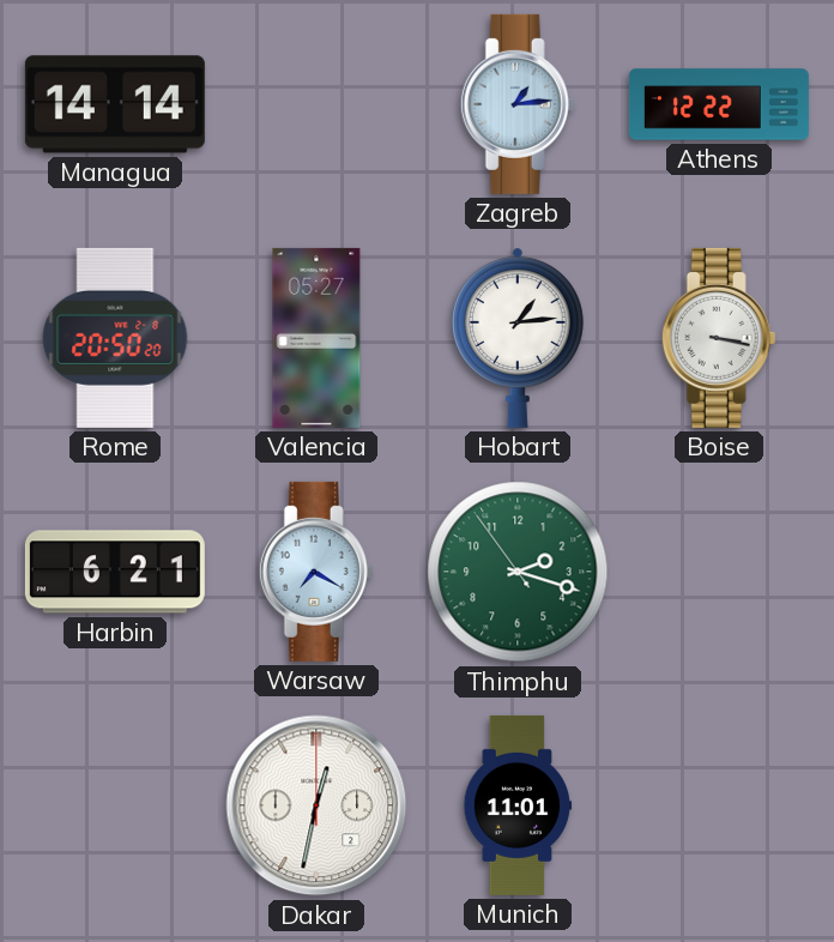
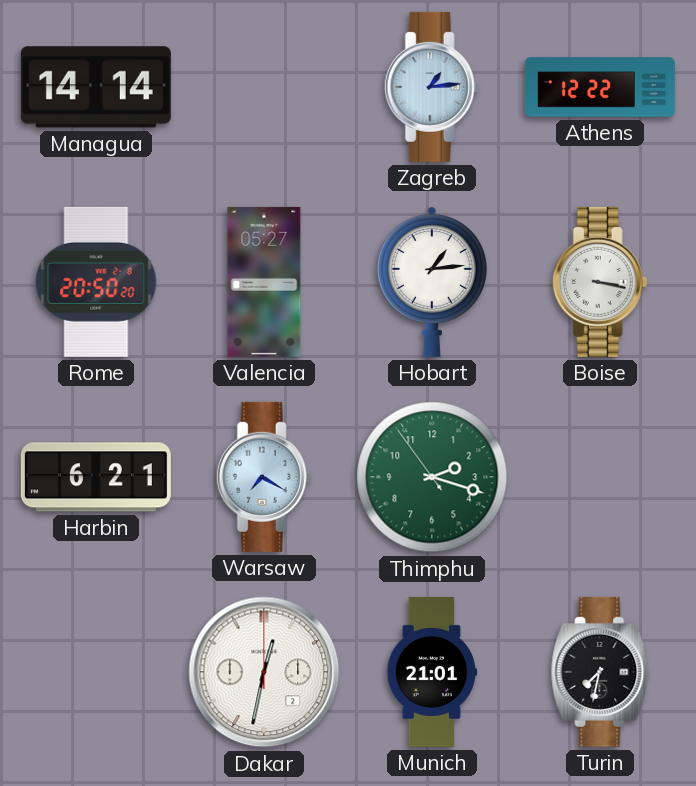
Munich: 11:01 -> 21:01
Turin: none -> 7:32
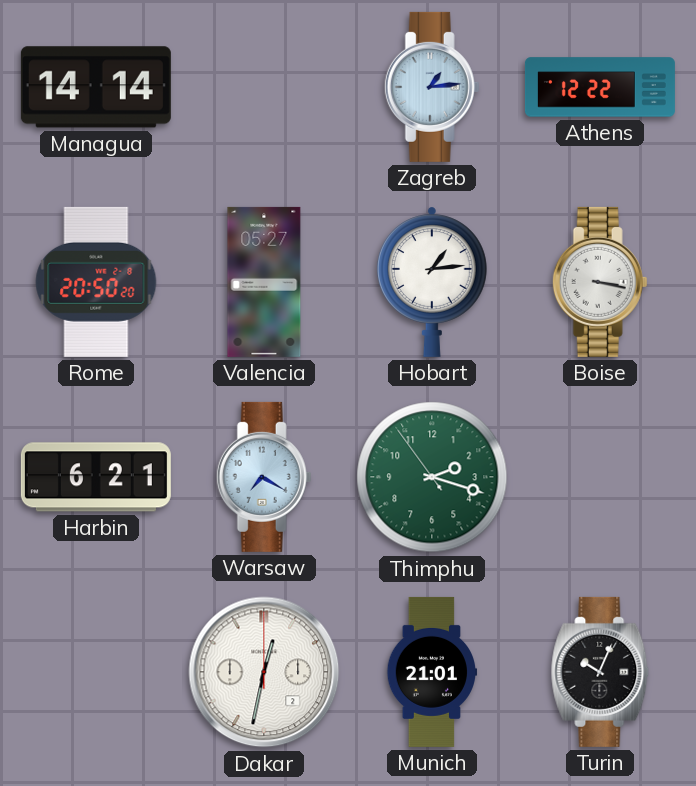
Turin: 7:32 -> 10:04
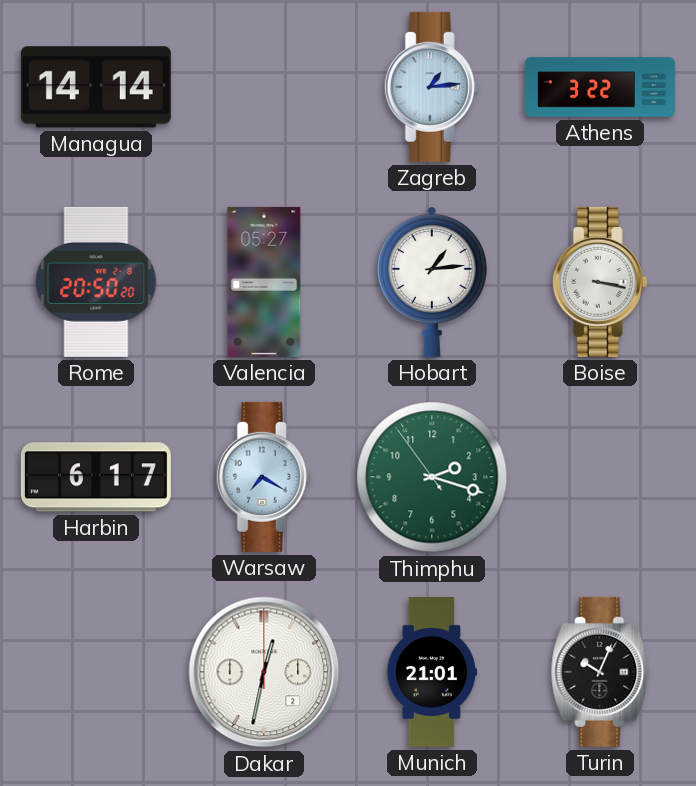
Athens: 12:22 -> 3:22
Harbin: 6:21 -> 6:17
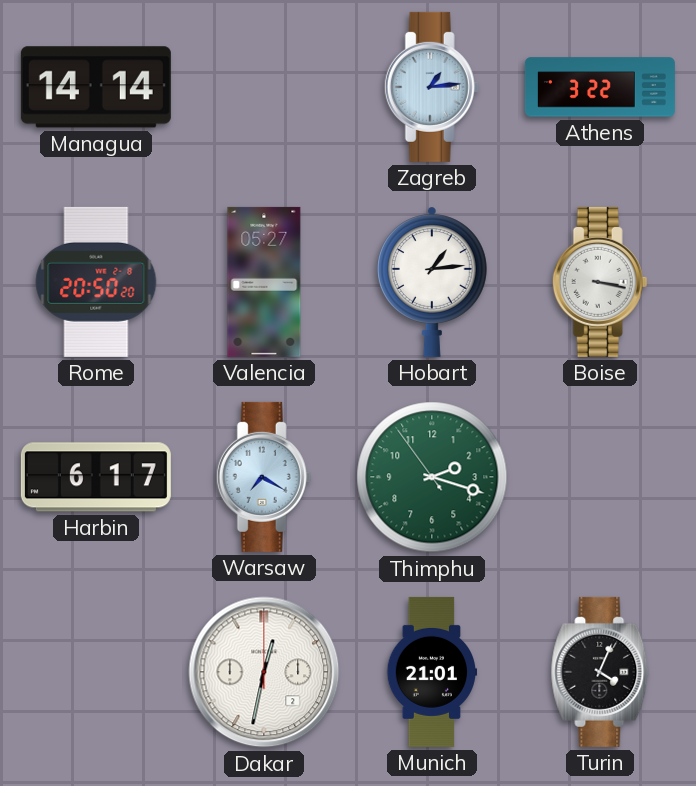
Turin: 10:04 -> 4:04
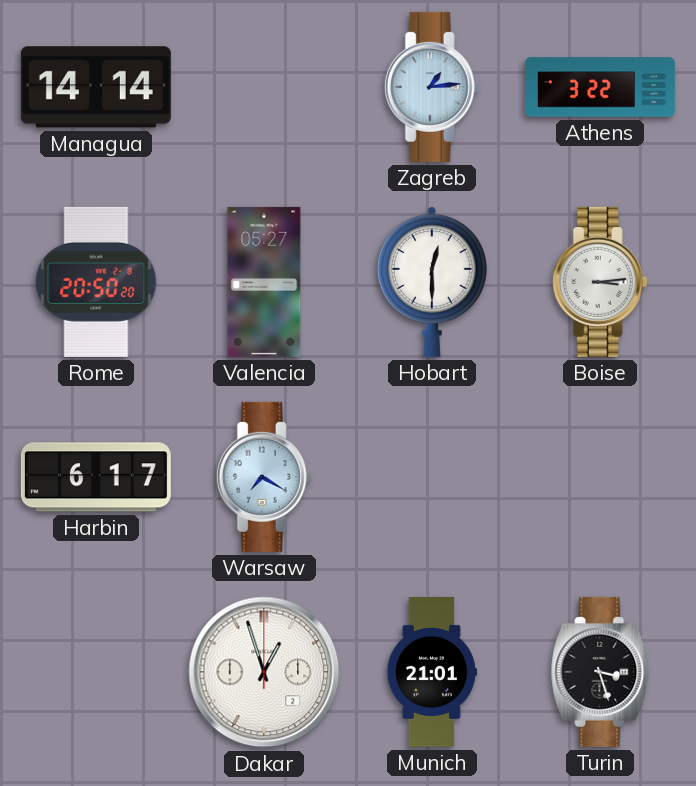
Hobart: 1:14 -> 12:30
Boise: 3:17 -> 3:14
Thimphu: 2:17 -> none
Dakar: 12:32 -> 12:57
Turin: 4:04 -> 3:27
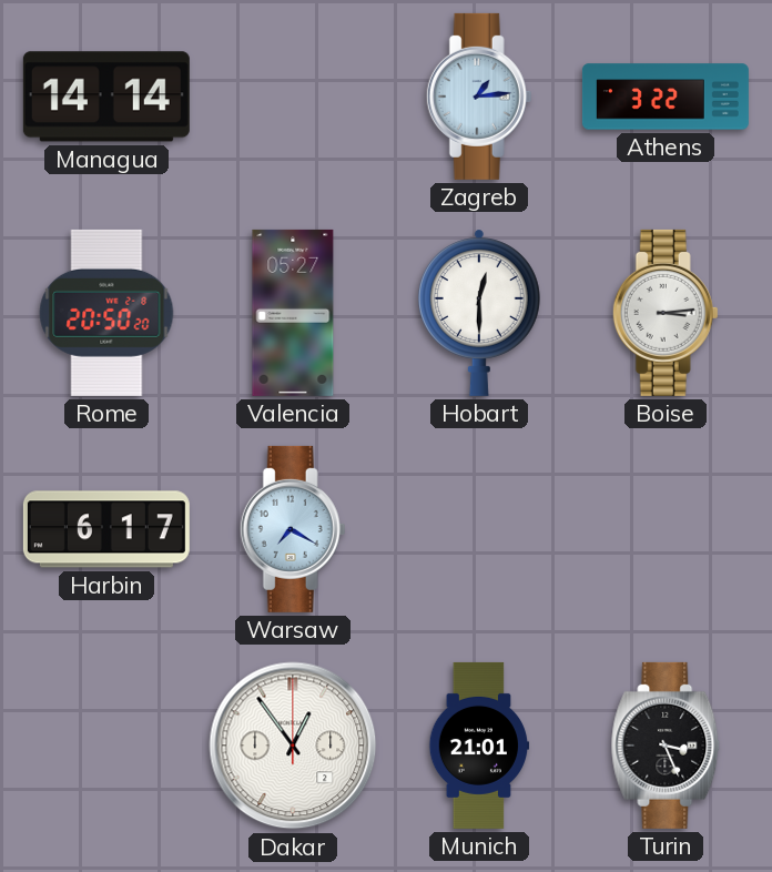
Dakar: 12:57 -> 12:54
Turin: 3:27 -> 3:26
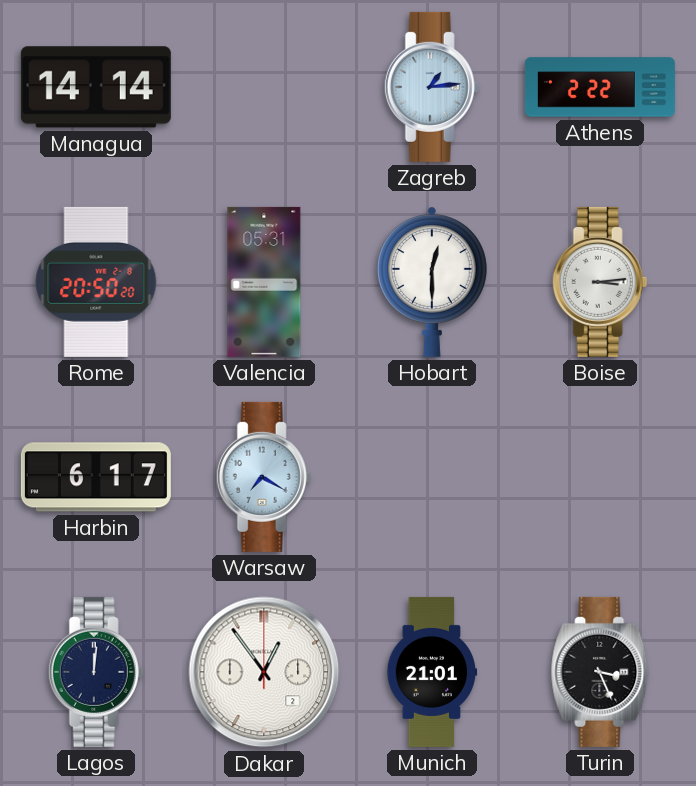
Athens: 3:22 -> 2:22
Valencia: 05:27 -> 05:31
Lagos: none -> 12:01
